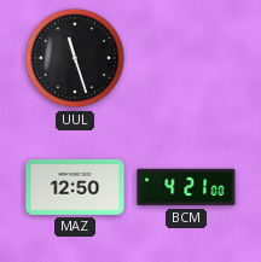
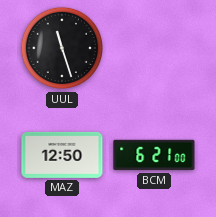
BCM: 4:21 -> 6:21
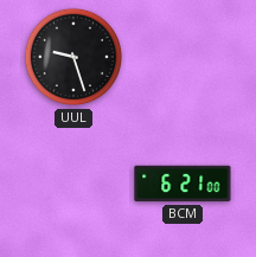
UUL: 11:27 -> 9:27
MAZ: 12:50 -> none
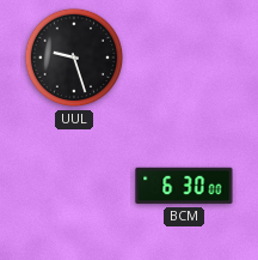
BCM: 6:21 -> 6:30
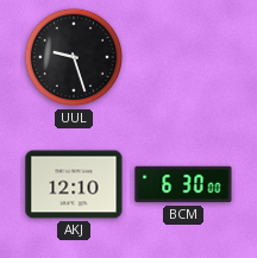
AKJ: none -> 12:10
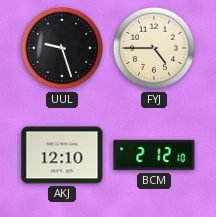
FYJ: none -> 4:45
BCM: 6:30 -> 2:12
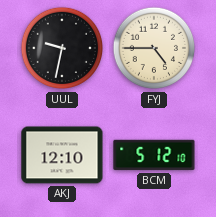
UUL: 9:27 -> 9:32
BCM: 2:12 -> 5:12
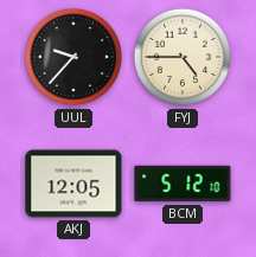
UUL: 9:32 -> 9:37
AKJ: 12:10 -> 12:05
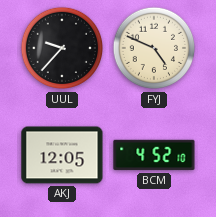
FYJ: 4:45 -> 4:49
BCM: 5:12 -> 4:52
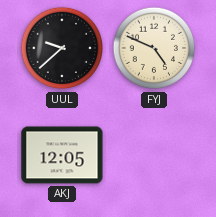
UUL: 9:37 -> 9:38
BCM: 4:52 -> none
